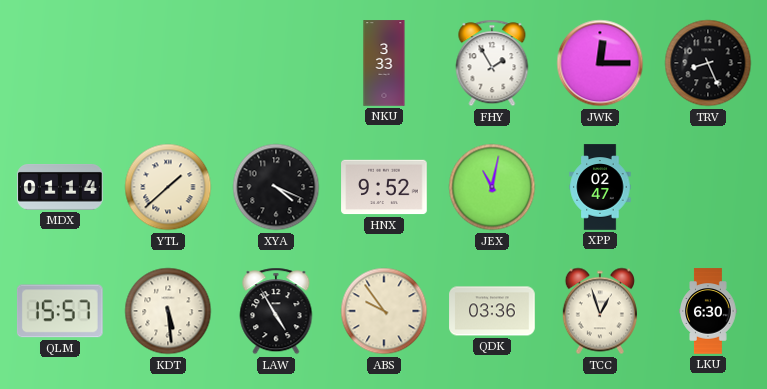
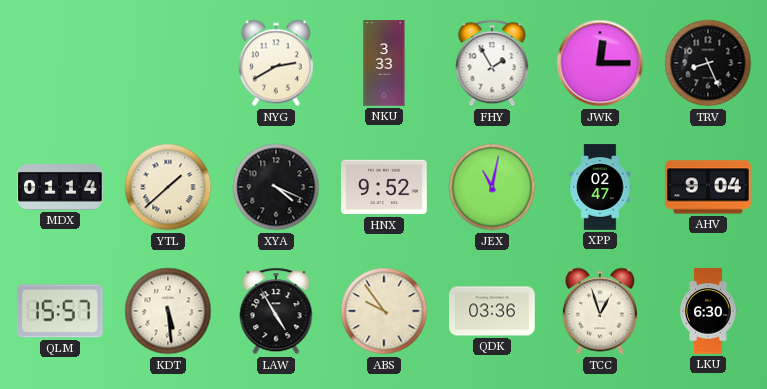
NYG: none -> 2:40
AHV: none -> 9:04
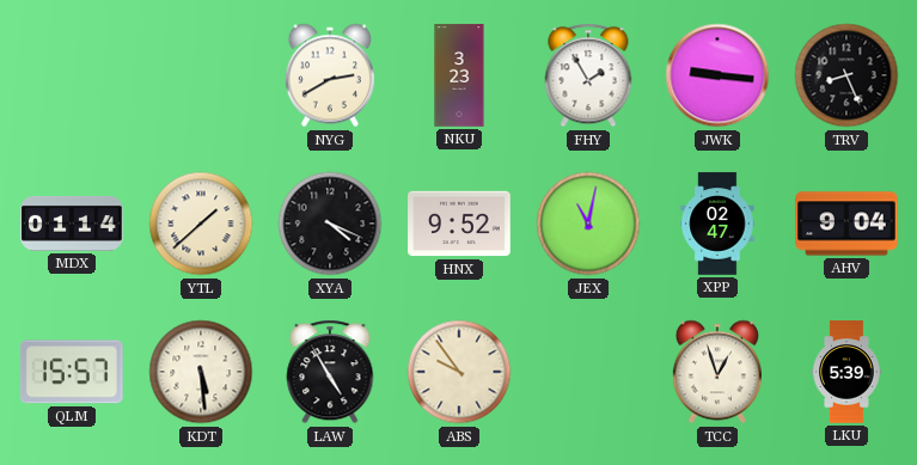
NKU: 3:33 -> 3:23
JWK: 12:15 -> 9:16
QDK: 03:36 -> none
LKU: 6:30 -> 5:39
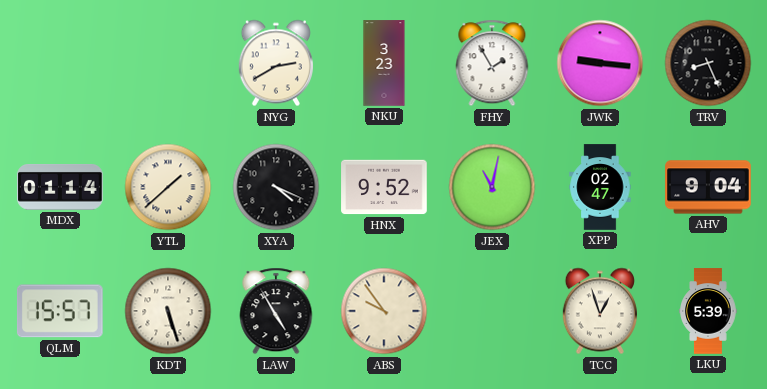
KDT: 5:29 -> 5:27
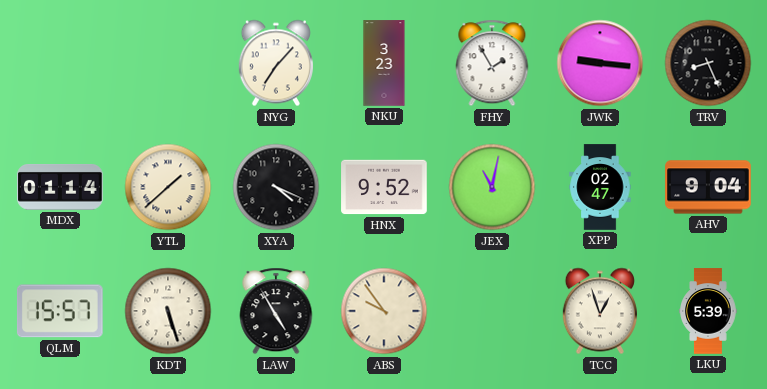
NYG: 2:40 -> 7:07
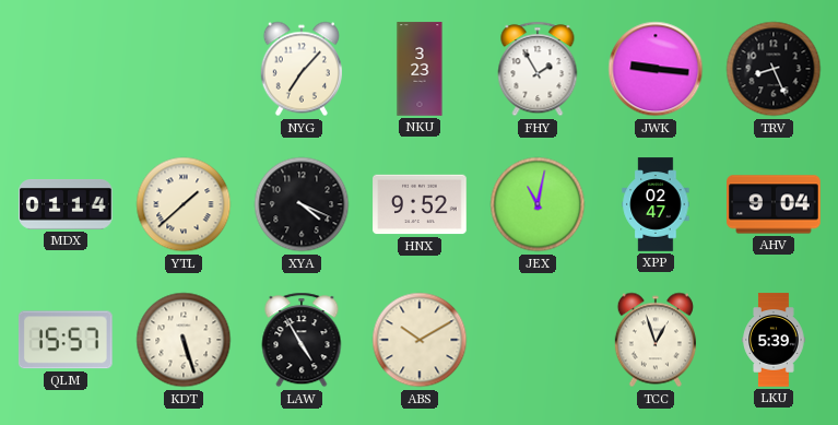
ABS: 9:54 -> 10:10
